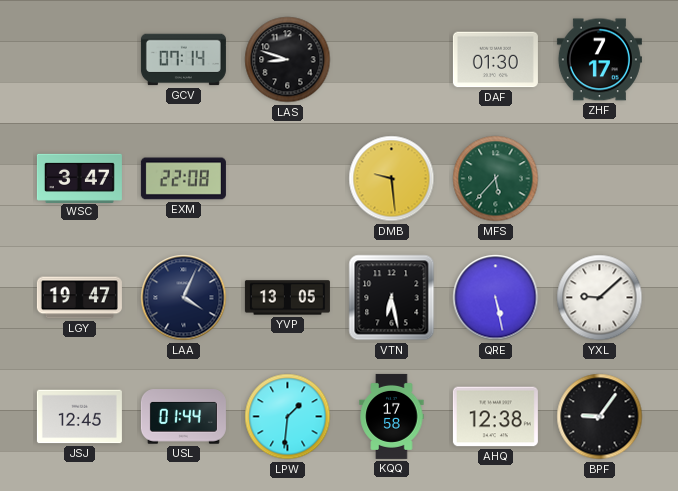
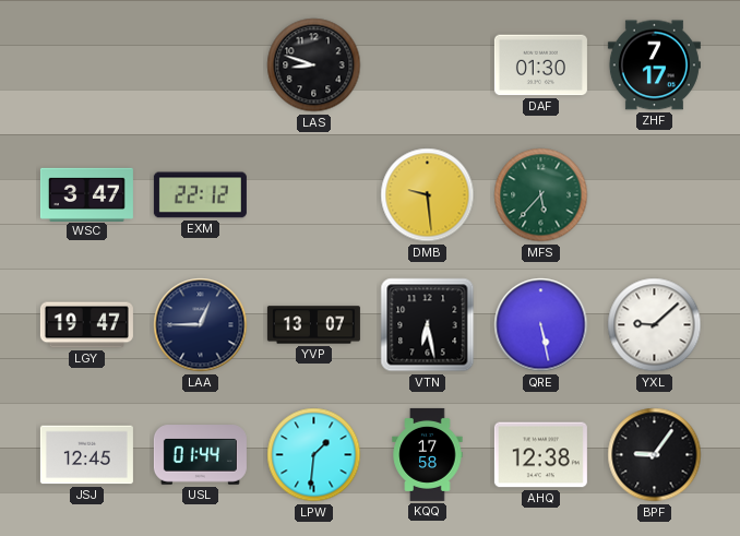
GCV: 07:14 -> none
EXM: 22:08 -> 22:12
LAA: 4:04 -> 12:45
YVP: 13:05 -> 13:07
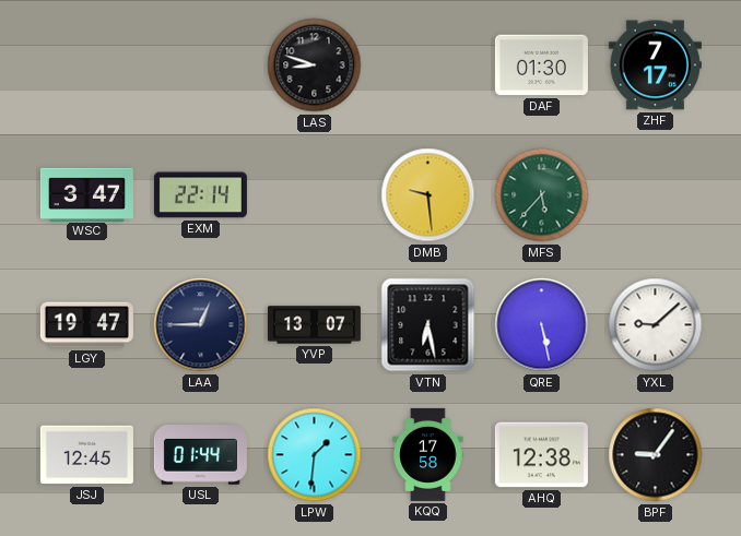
EXM: 22:12 -> 22:14
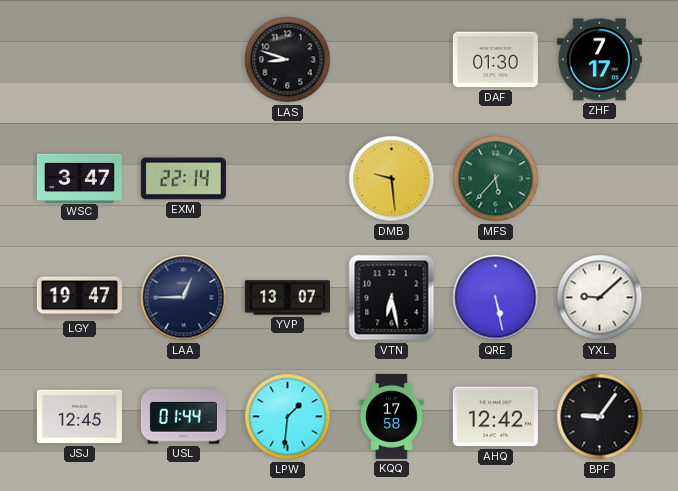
AHQ: 12:38 -> 12:42
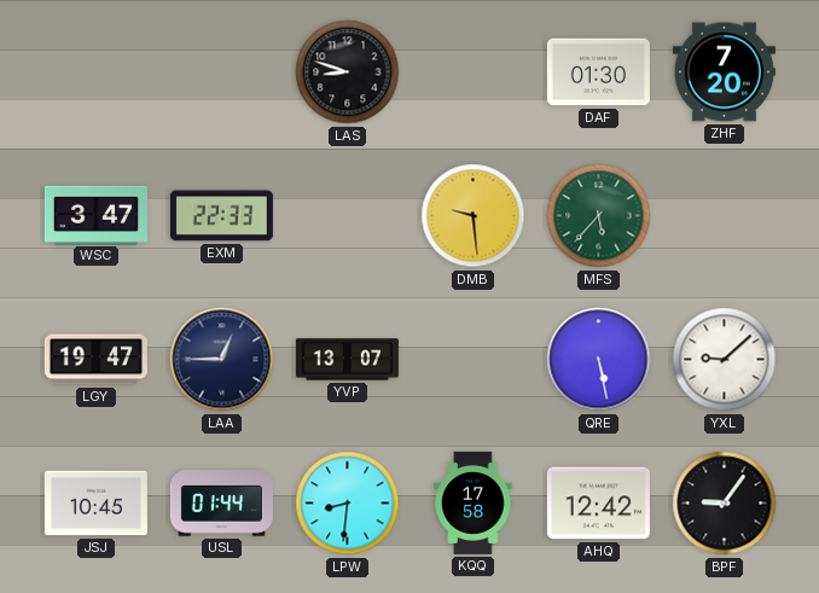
ZHF: 7:17 -> 7:20
EXM: 22:14 -> 22:33
VTN: 6:28 -> none
JSJ: 12:45 -> 10:45
LPW: 1:31 -> 8:31
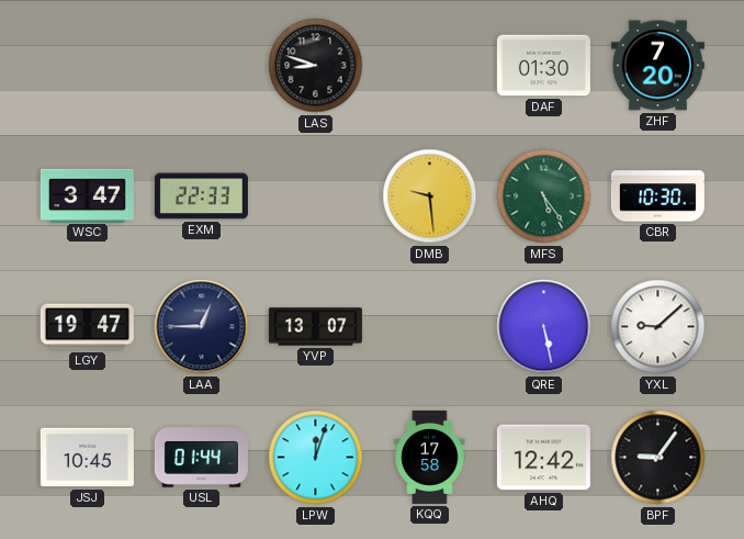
MFS: 5:37 -> 5:24
CBR: none -> 10:30
LPW: 8:31 -> 12:03
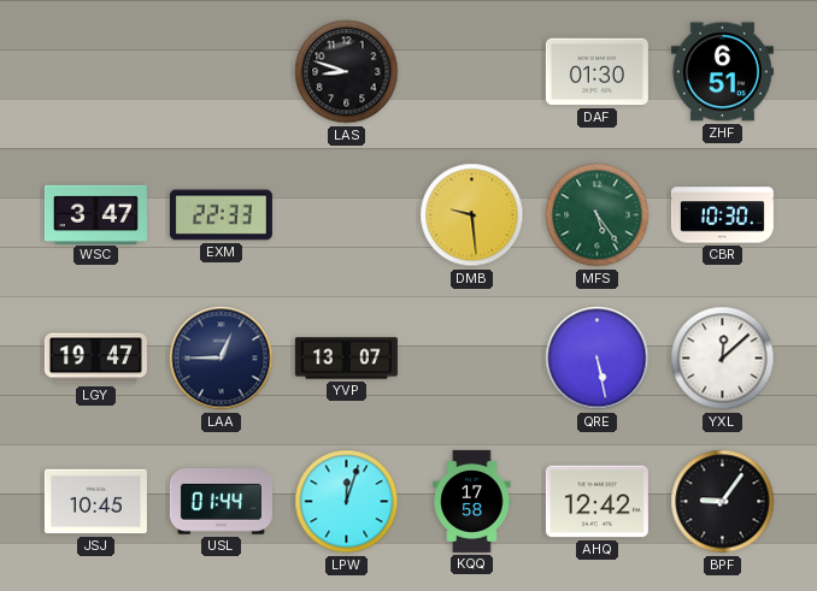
ZHF: 7:20 -> 6:51
YXL: 9:08 -> 12:08
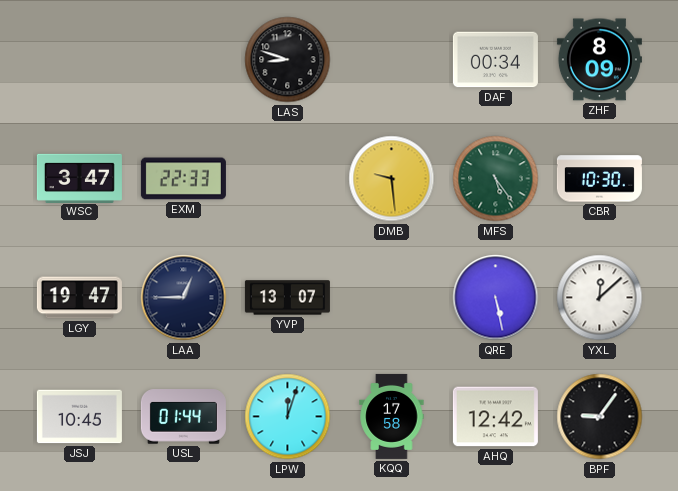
DAF: 01:30 -> 00:34
ZHF: 6:51 -> 8:09
